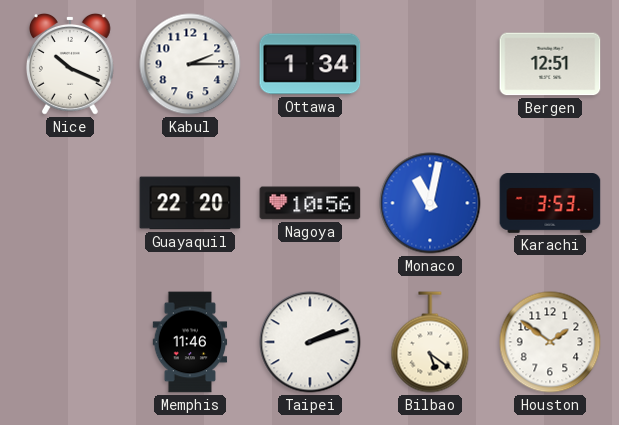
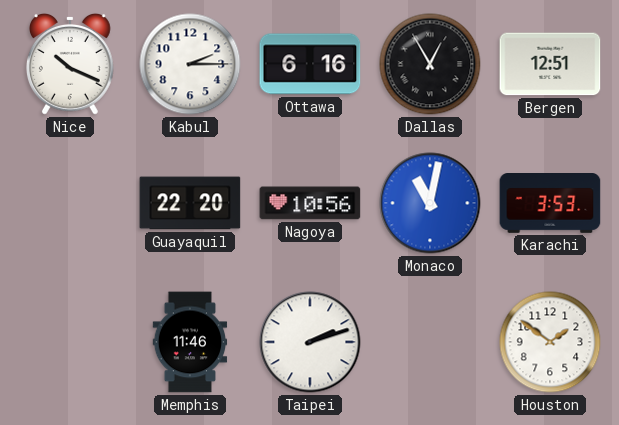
Ottawa: 1:34 -> 6:16
Dallas: none -> 12:55
Bilbao: 5:21 -> none
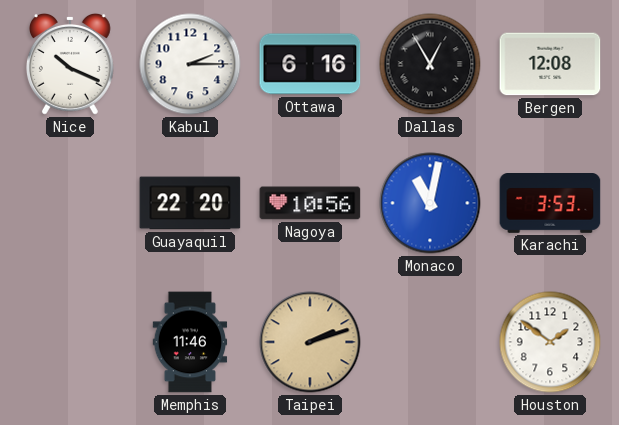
Bergen: 12:51 -> 12:08
Taipei dial: white -> champagne
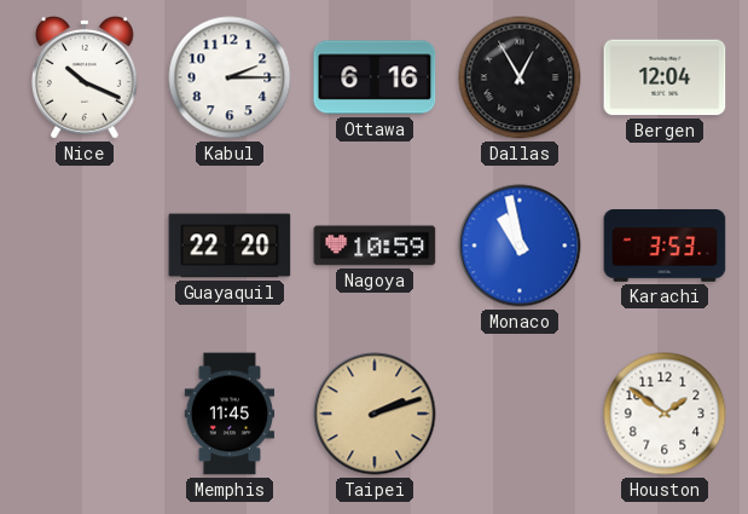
Bergen: 12:08 -> 12:04
Nagoya: 10:56 -> 10:59
Monaco: 11:02 -> 10:58
Memphis: 11:46 -> 11:45
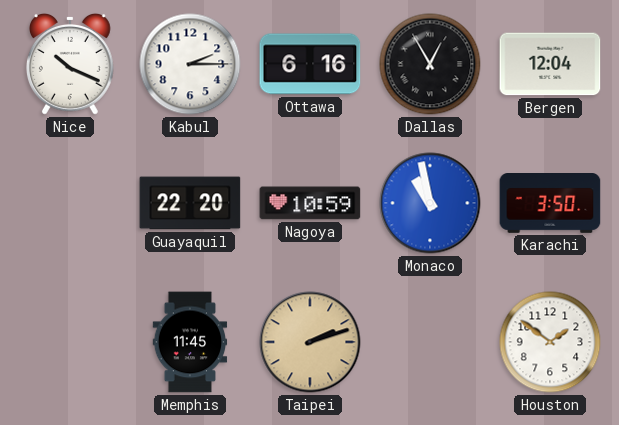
Karachi: 3:53 -> 3:50
